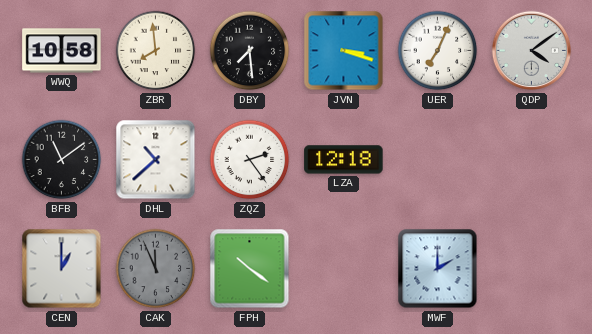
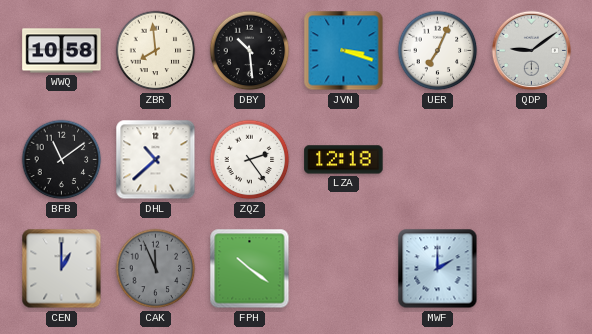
DBY: 7:29 -> 10:29
QDP: 4:09 -> 9:09
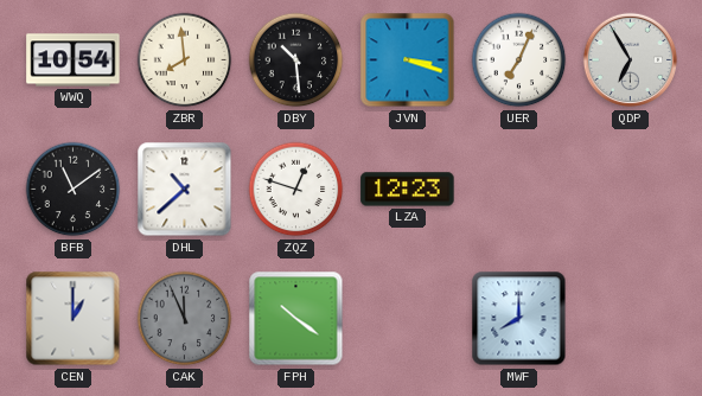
WWQ: 10:58 -> 10:54
QDP: 9:09 -> 6:55
ZQZ: 2:24 -> 12:48
LZA: 12:18 -> 12:23
MWF: 2:00 -> 8:00
